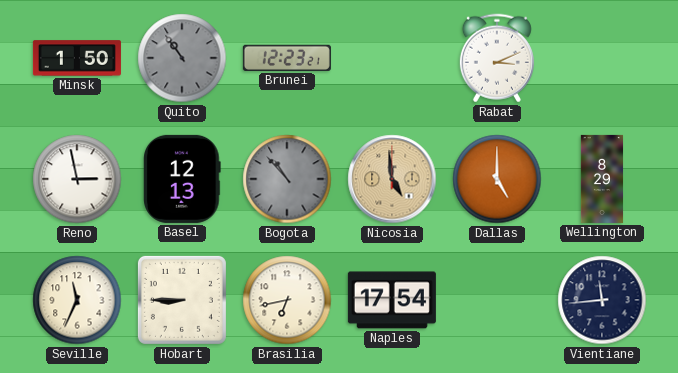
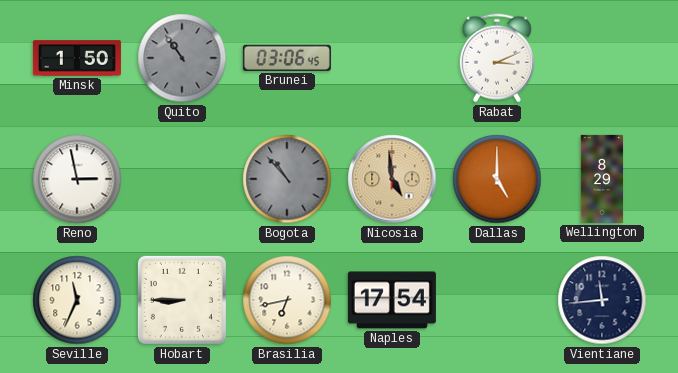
Brunei: 12:23 -> 03:06
Basel: 12:13 -> none
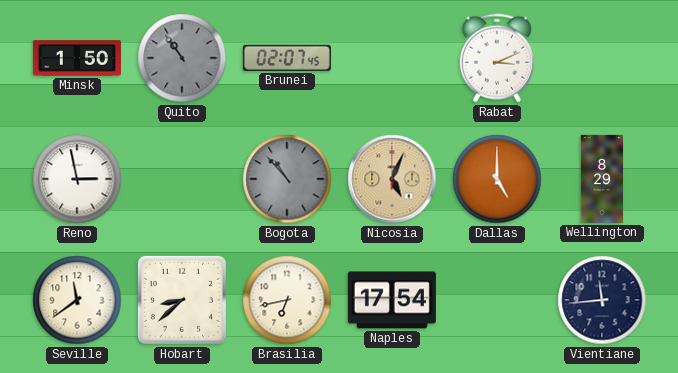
Brunei: 03:06 -> 02:07
Nicosia: 4:59 -> 5:04
Seville: 11:34 -> 11:39
Hobart: 8:45 -> 8:38
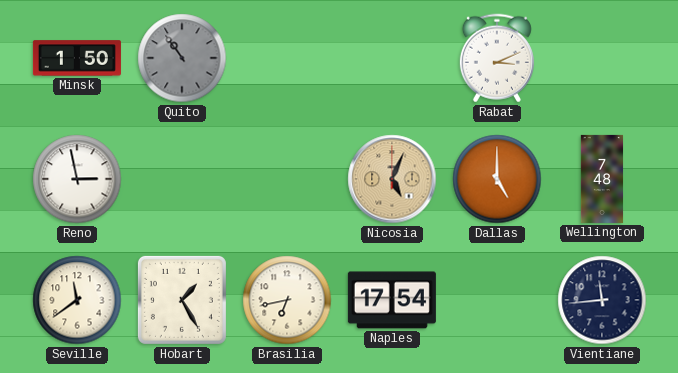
Brunei: 02:07 -> none
Bogota: 10:53 -> none
Wellington: 8:29 -> 7:48
Hobart: 8:38 -> 1:25
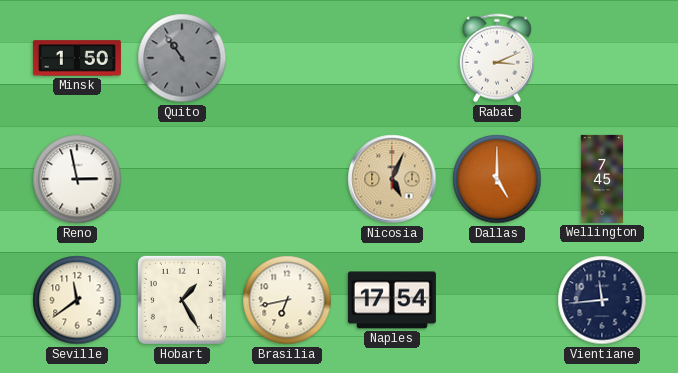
Wellington: 7:48 -> 7:45
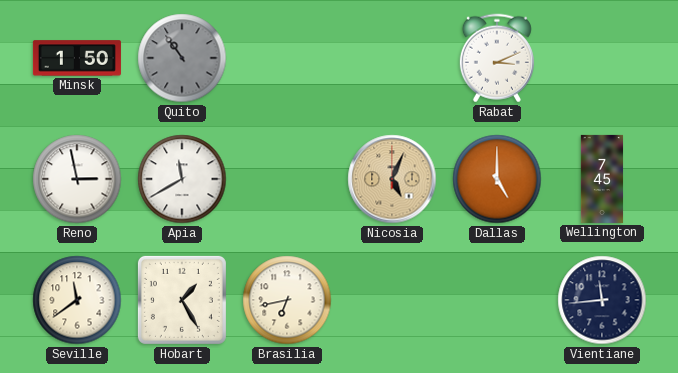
Apia: none -> 11:40
Naples: 17:54 -> none
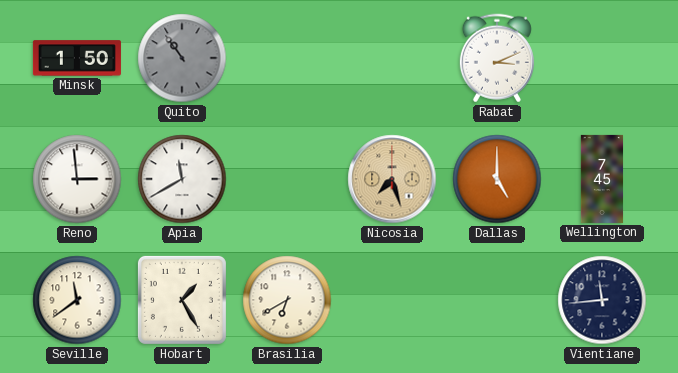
Reno: 2:58 -> 2:59
Nicosia: 5:04 -> 7:27
Brasilia: 6:43 -> 6:40
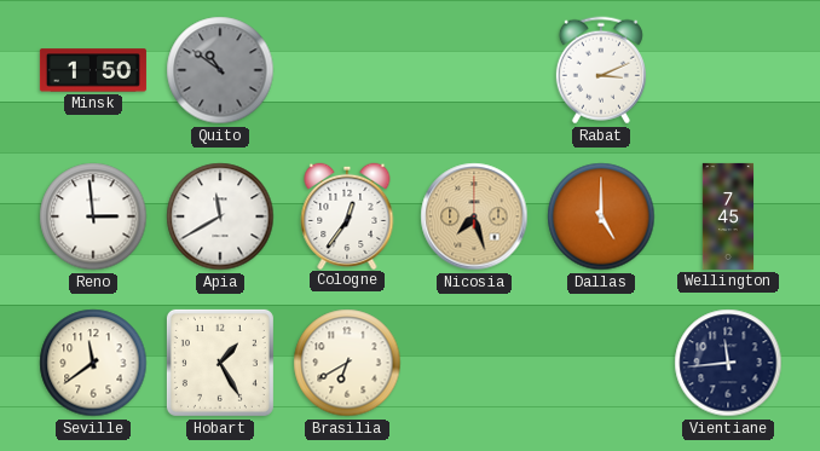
Quito: 10:54 -> 10:51
Cologne: none -> 12:36
